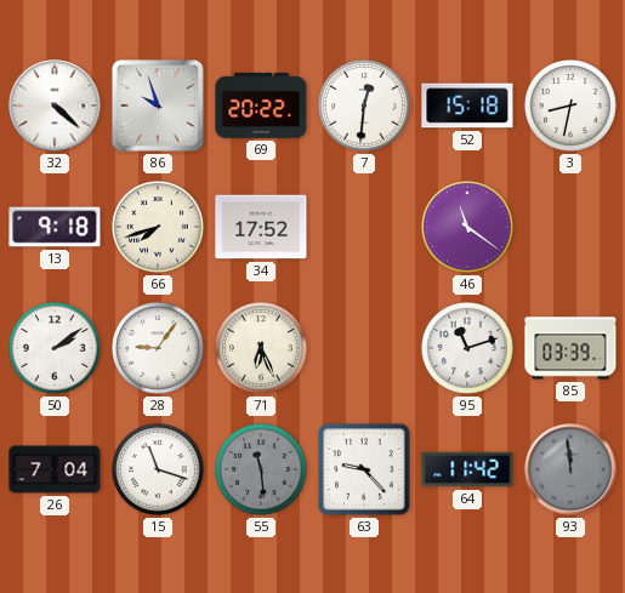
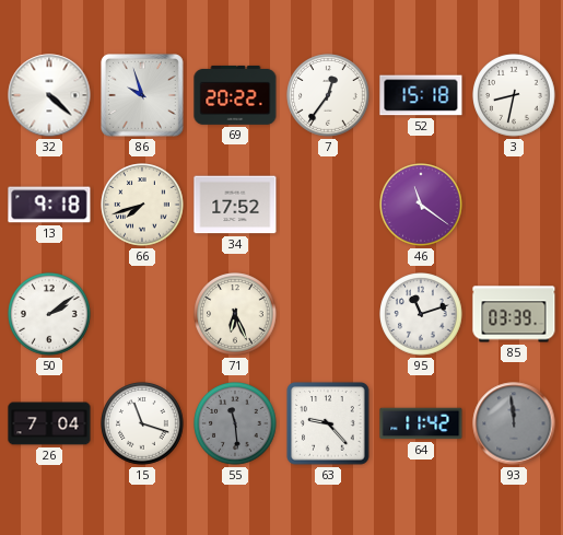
7: 12:31 -> 12:36
28: 9:06 -> none
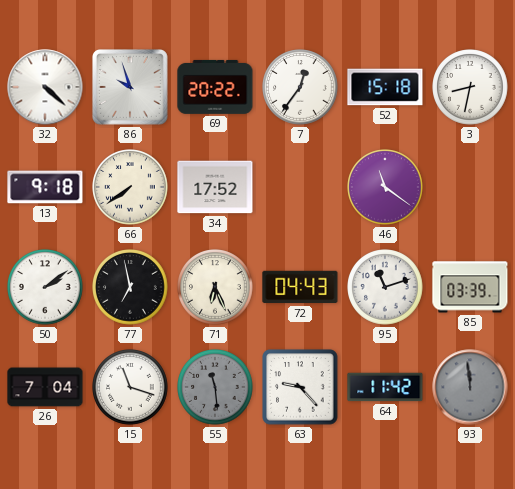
66: 7:42 -> 7:39
77: none -> 6:58
72: none -> 04:43
